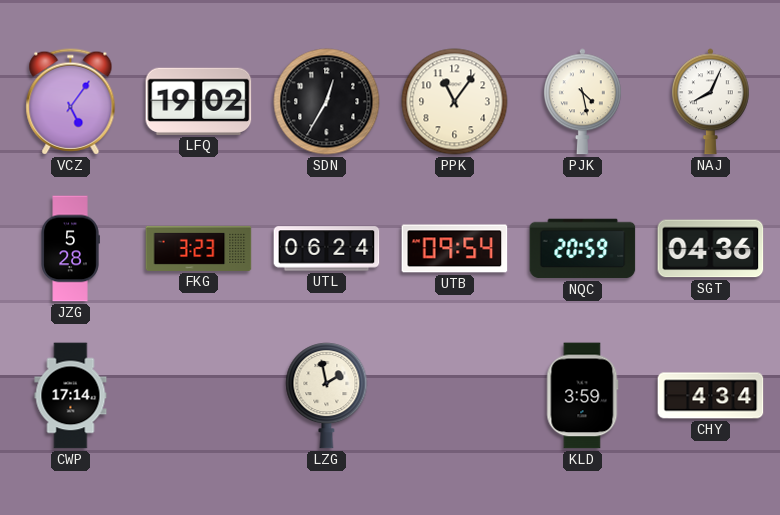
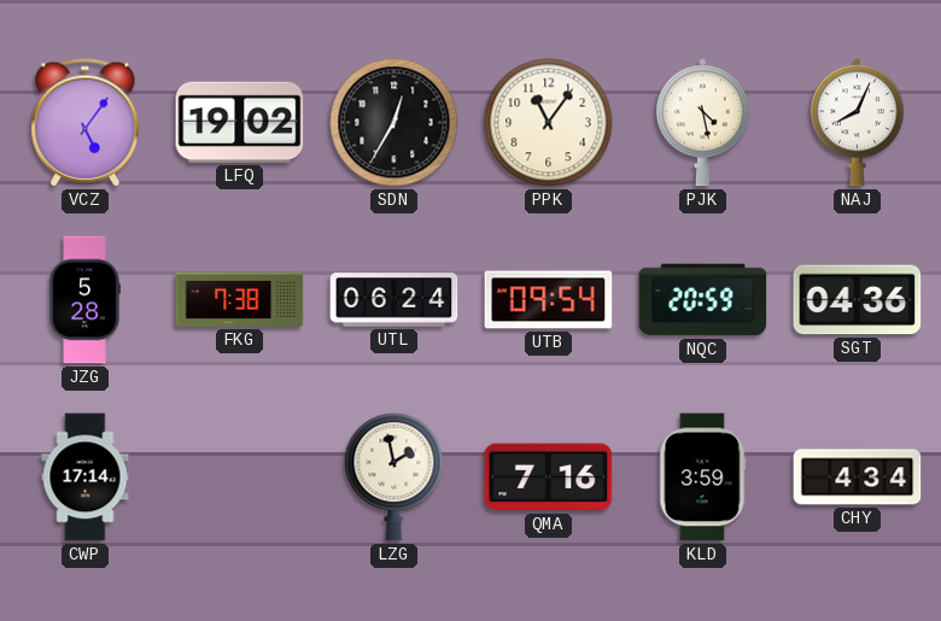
FKG: 3:23 -> 7:38
QMA: none -> 7:16
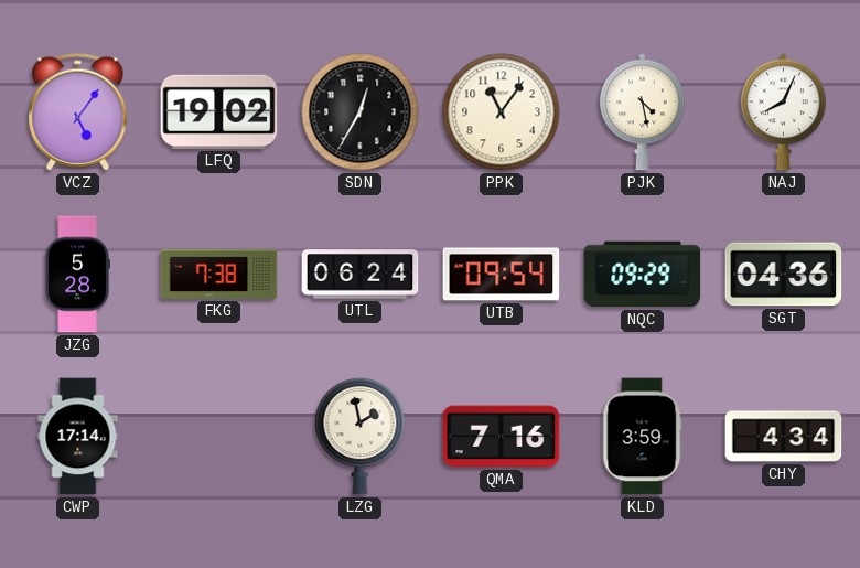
NQC: 20:59 -> 09:29
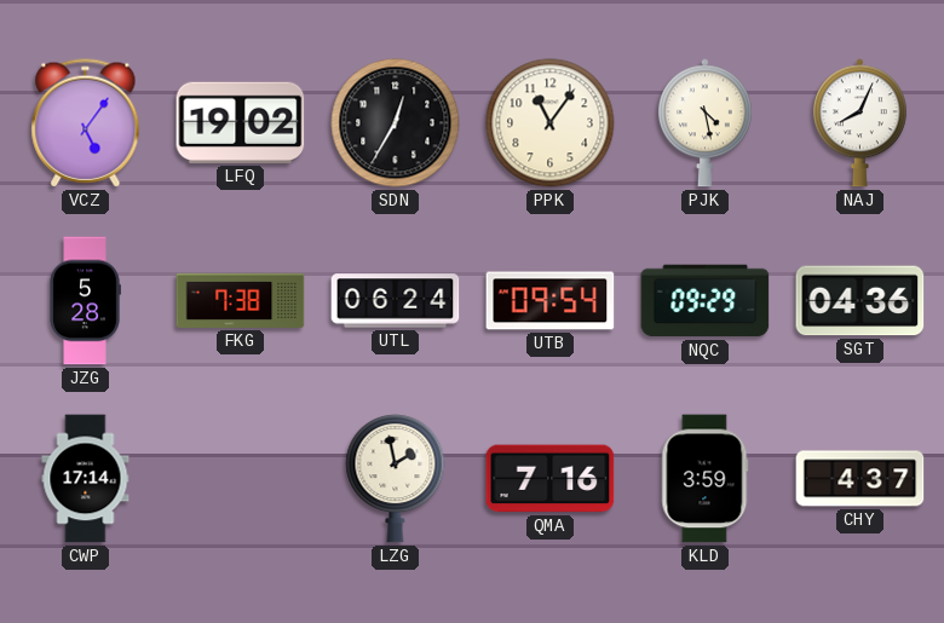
CHY: 4:34 -> 4:37
